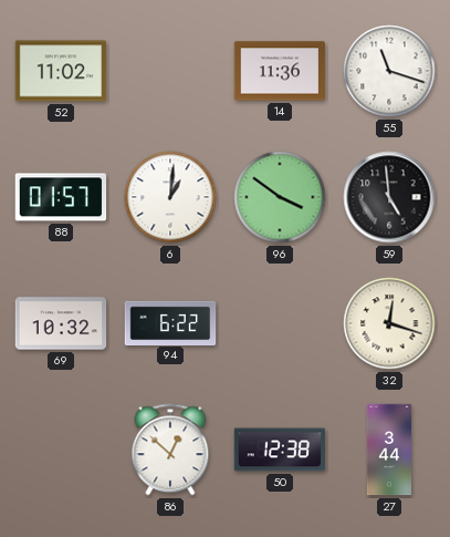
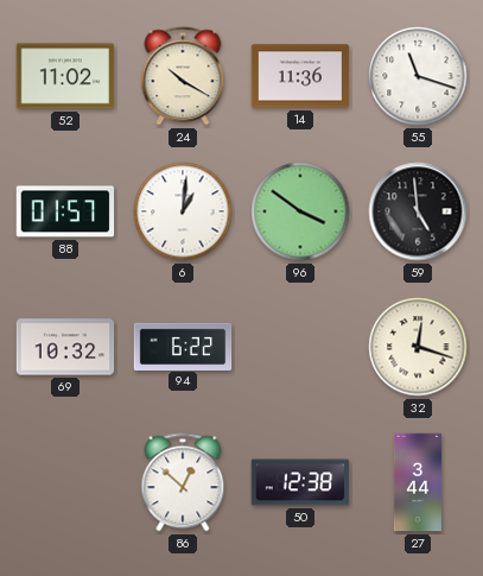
24: none -> 10:20
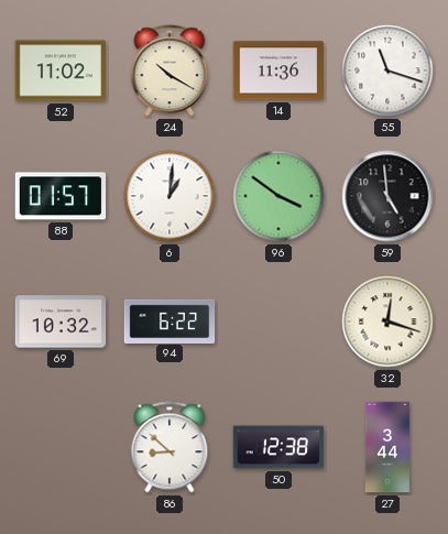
86: 12:52 -> 8:52
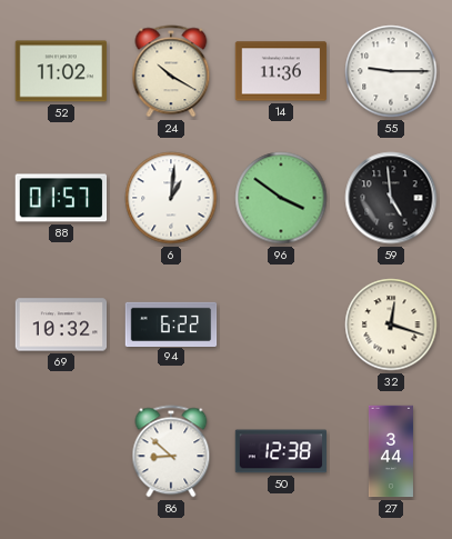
55: 11:18 -> 9:15
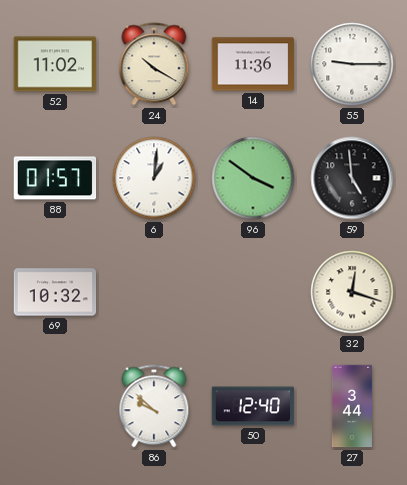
94: 6:22 -> none
86: 8:52 -> 9:52
50: 12:38 -> 12:40
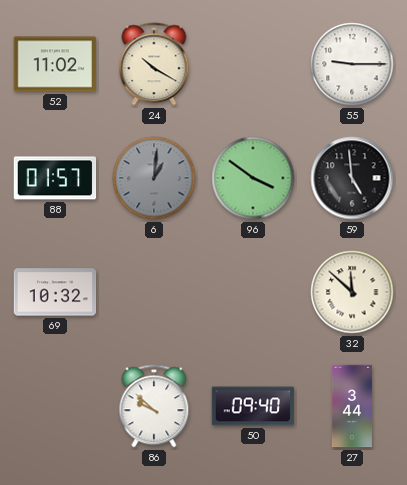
14: 11:36 -> none
6 dial: white -> grey
32: 12:18 -> 11:52
50: 12:40 -> 09:40
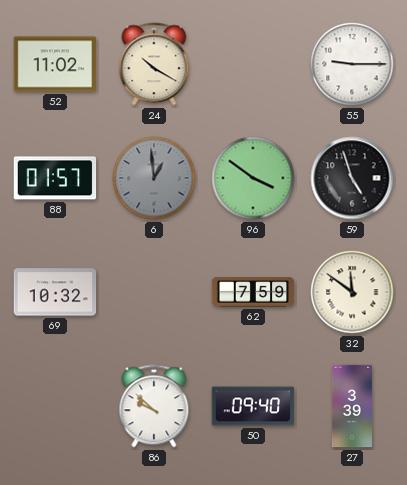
6: 1:01 -> 12:59
59: 4:59 -> 4:57
62: none -> 7:59
32: 11:52 -> 11:51
27: 3:44 -> 3:39
